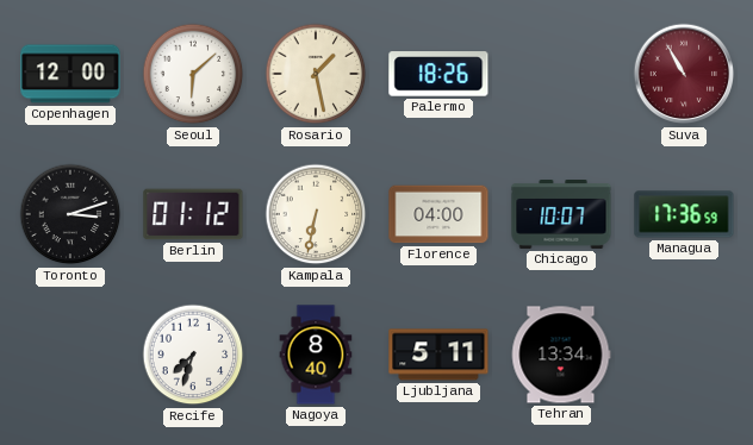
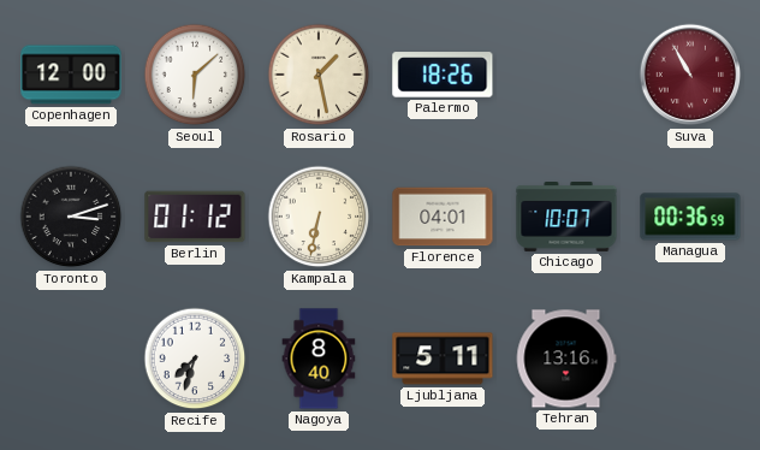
Florence: 04:00 -> 04:01
Managua: 17:36 -> 00:36
Tehran: 13:34 -> 13:16
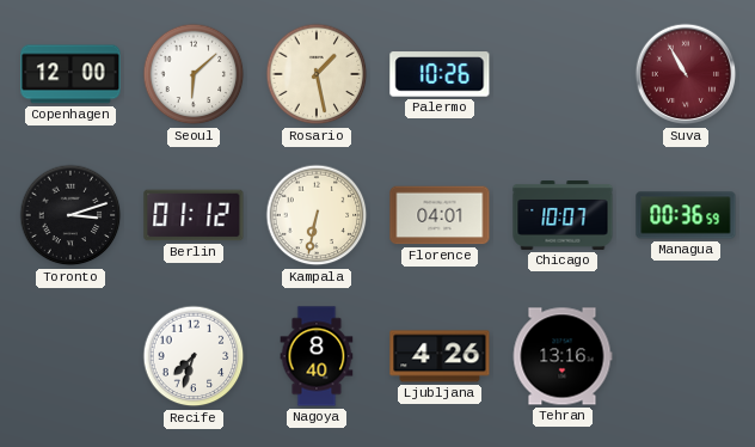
Palermo: 18:26 -> 10:26
Ljubljana: 5:11 -> 4:26
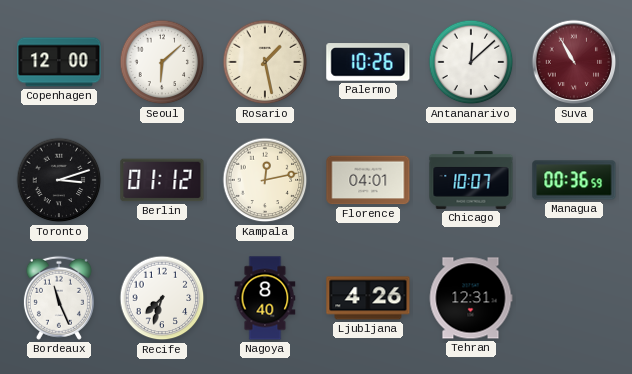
Antananarivo: none -> 12:08
Kampala: 6:32 -> 12:13
Bordeaux: none -> 11:26
Tehran: 13:16 -> 12:31
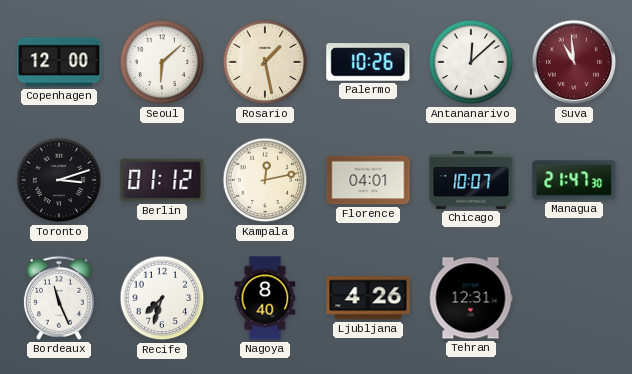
Suva: 10:55 -> 10:59
Managua: 00:36 -> 21:47
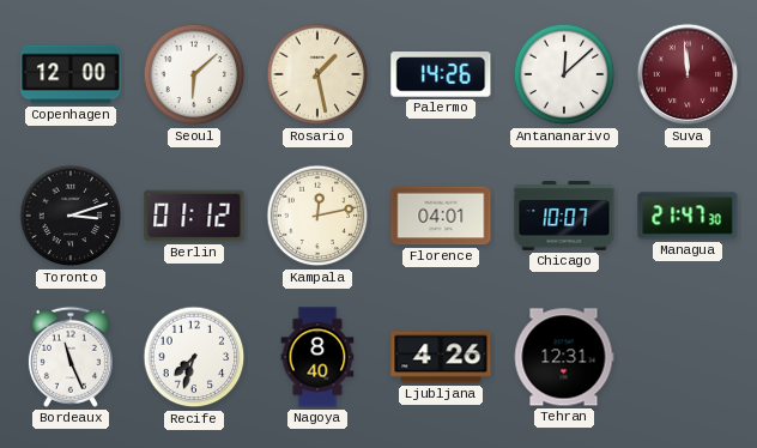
Palermo: 10:26 -> 14:26
Suva: 10:59 -> 11:59
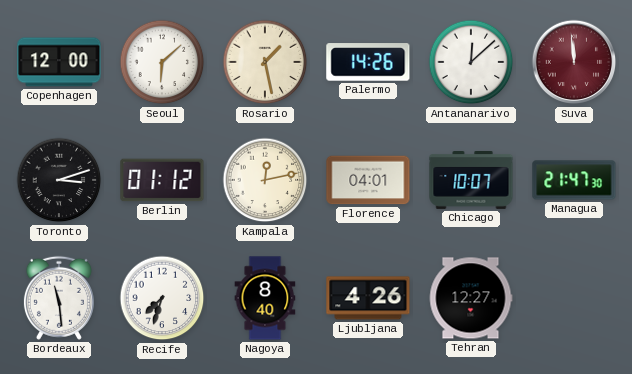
Bordeaux: 11:26 -> 11:29
Tehran: 12:31 -> 12:27
